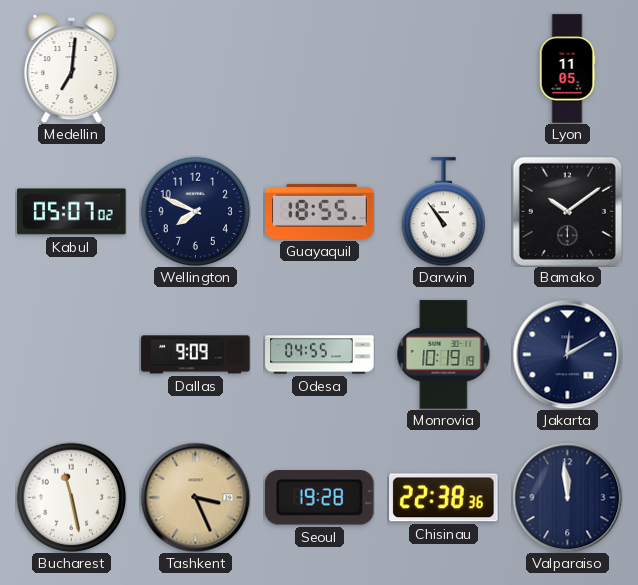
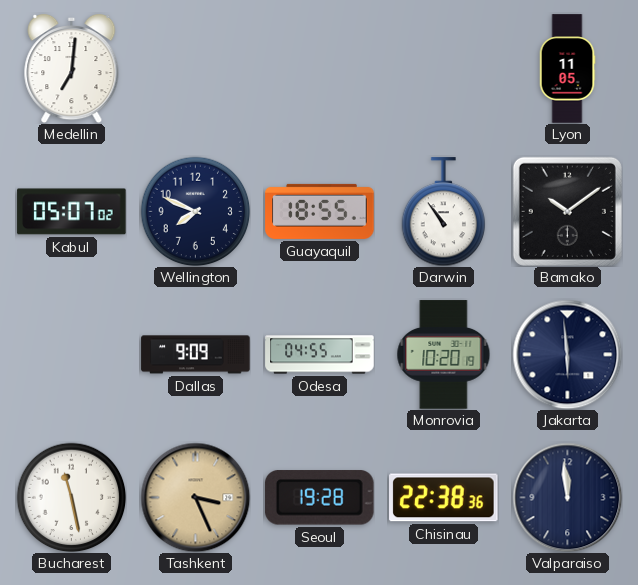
Monrovia: 10:19 -> 10:20
Jakarta: 12:10 -> 5:59
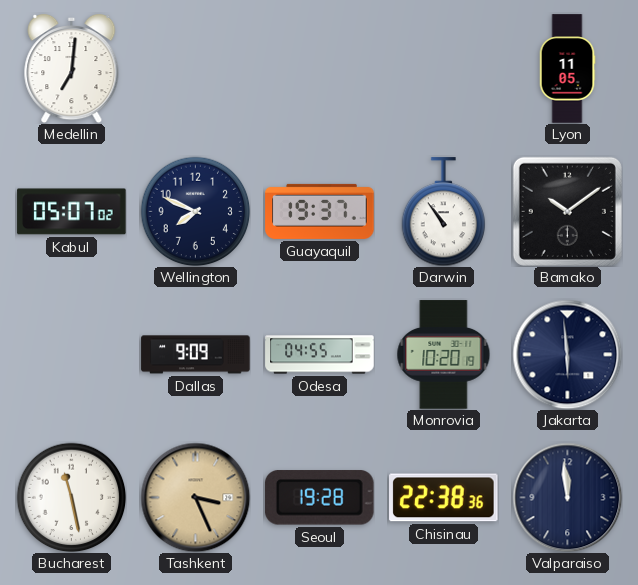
Guayaquil: 18:55 -> 19:37
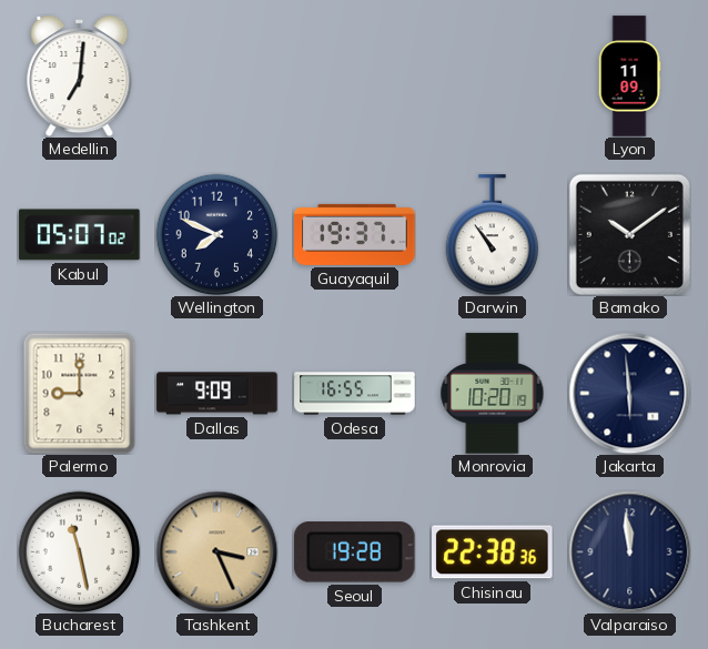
Lyon: 11:05 -> 11:09
Palermo: none -> 9:00
Odesa: 04:55 -> 16:55
